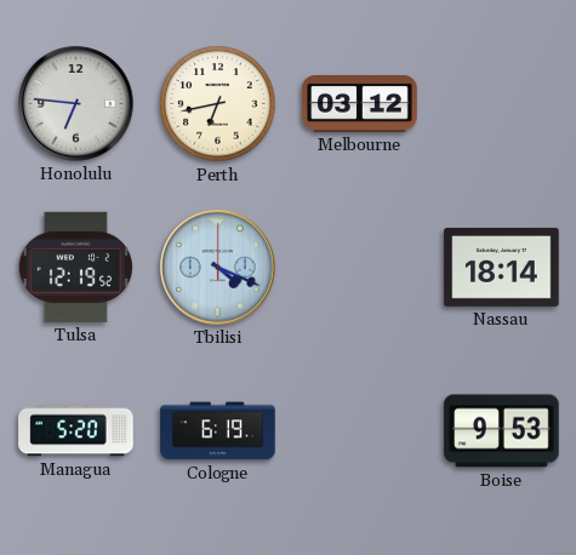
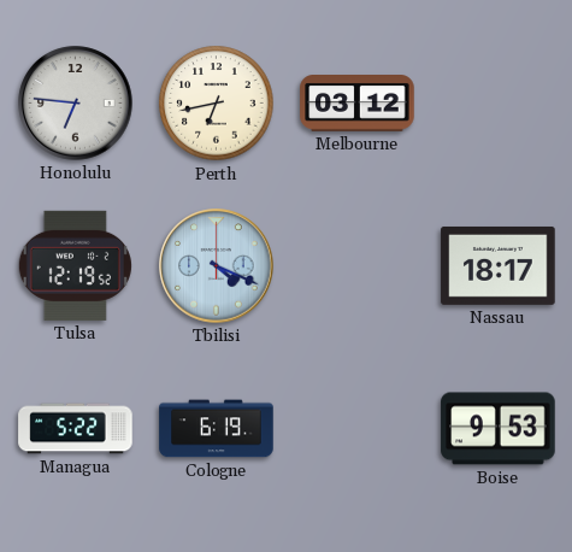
Nassau: 18:14 -> 18:17
Managua: 5:20 -> 5:22
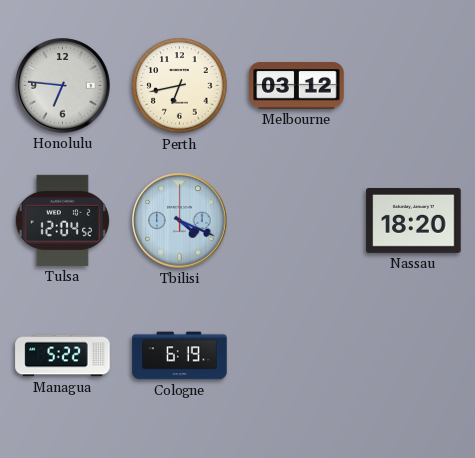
Tulsa: 12:19 -> 12:04
Nassau: 18:17 -> 18:20
Boise: 9:53 -> none
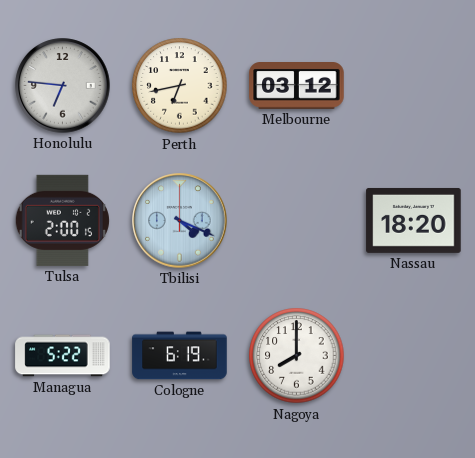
Tulsa: 12:04 -> 2:00
Nagoya: none -> 8:00
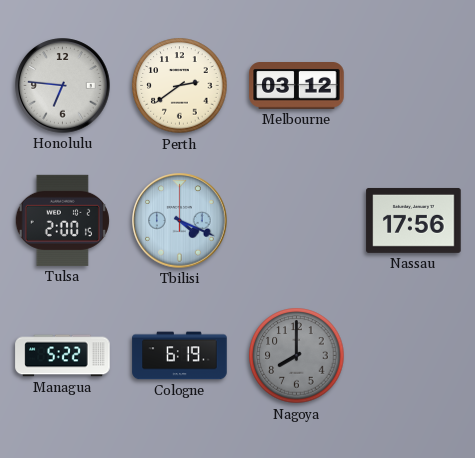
Perth: 6:43 -> 2:39
Nassau: 18:20 -> 17:56
Nagoya dial: white -> grey
